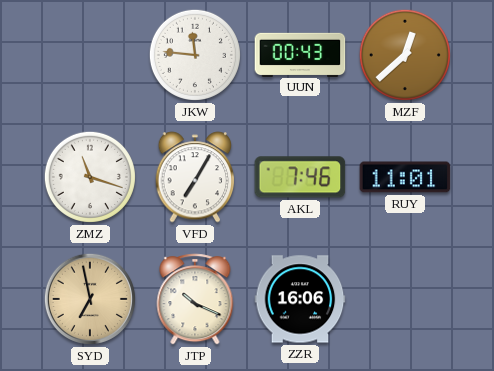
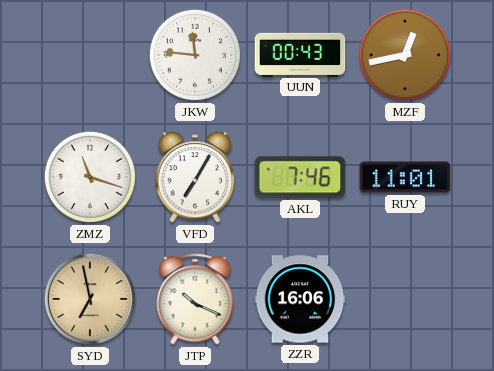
MZF: 12:38 -> 12:43
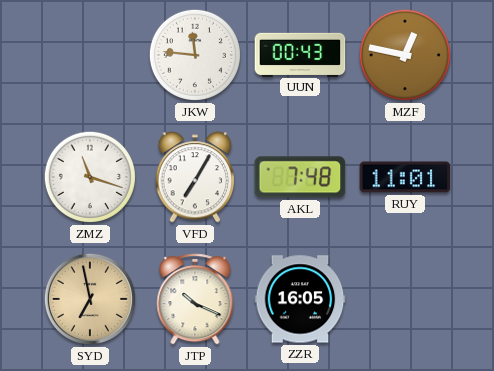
MZF: 12:43 -> 12:47
AKL: 7:46 -> 7:48
ZZR: 16:06 -> 16:05
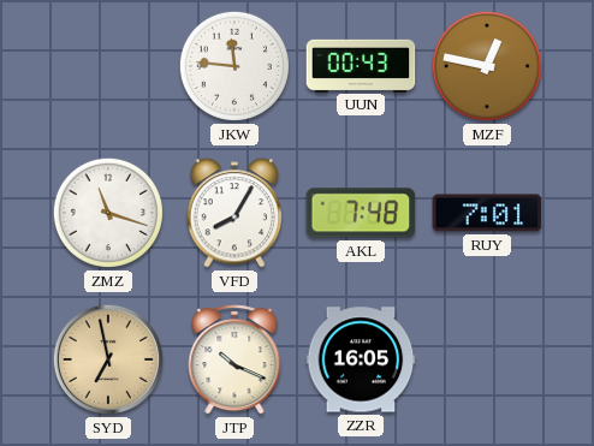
VFD: 7:05 -> 8:05
RUY: 11:01 -> 7:01
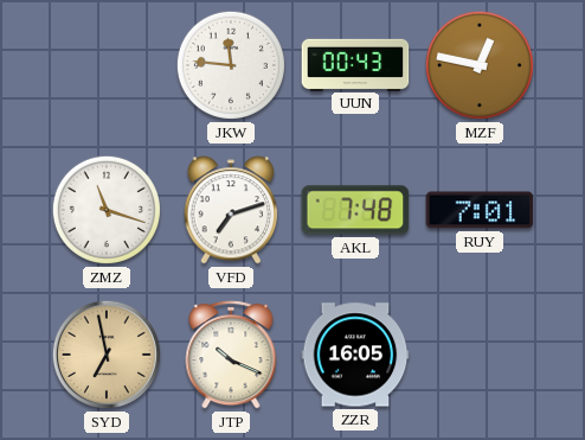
VFD: 8:05 -> 7:12
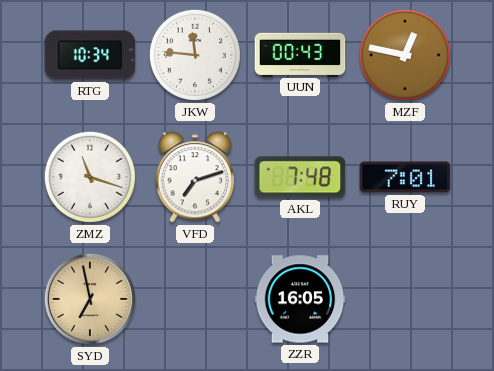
RTG: none -> 10:34
JTP: 10:19 -> none
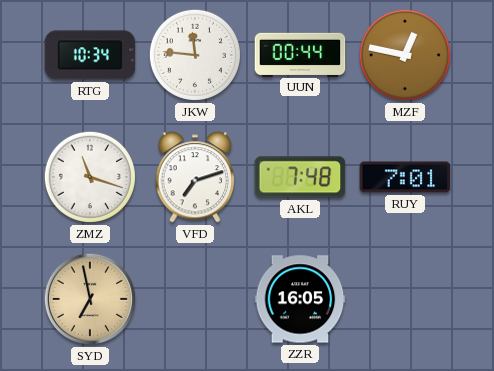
UUN: 00:43 -> 00:44
